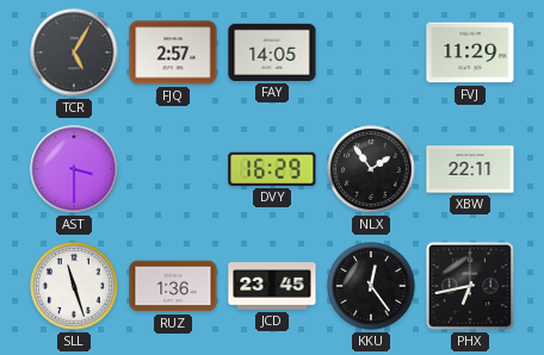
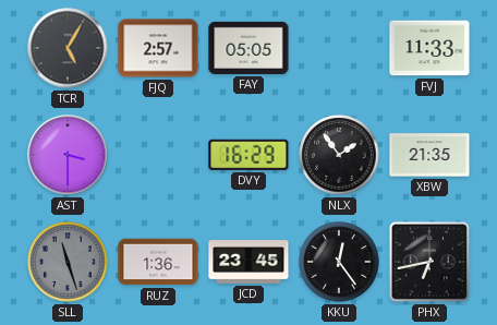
FAY: 14:05 -> 05:05
FVJ: 11:29 -> 11:33
XBW: 22:11 -> 21:35
SLL dial: white -> grey
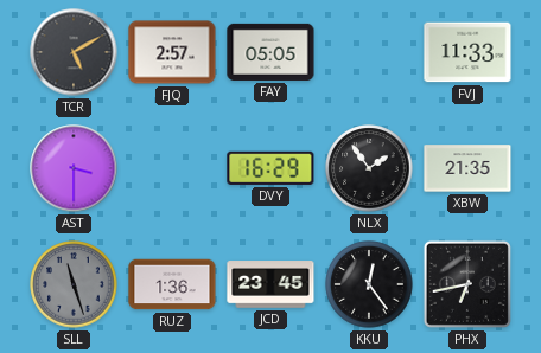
TCR: 5:05 -> 5:10
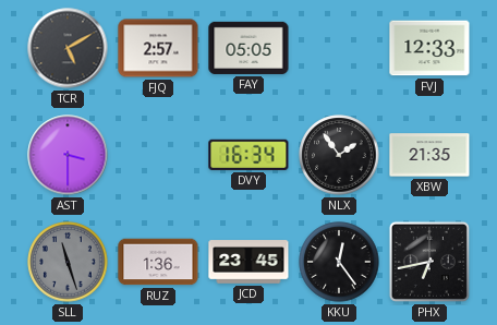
FVJ: 11:33 -> 12:33
DVY: 16:29 -> 16:34
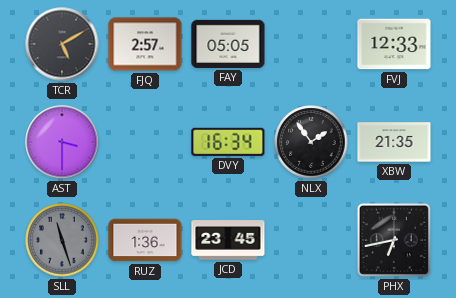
KKU: 12:24 -> none
